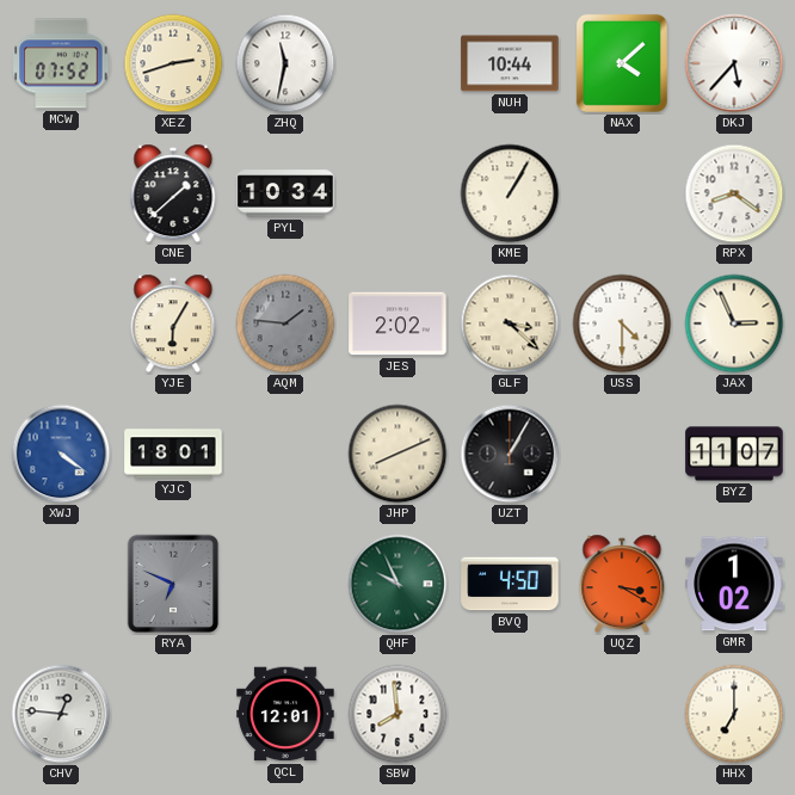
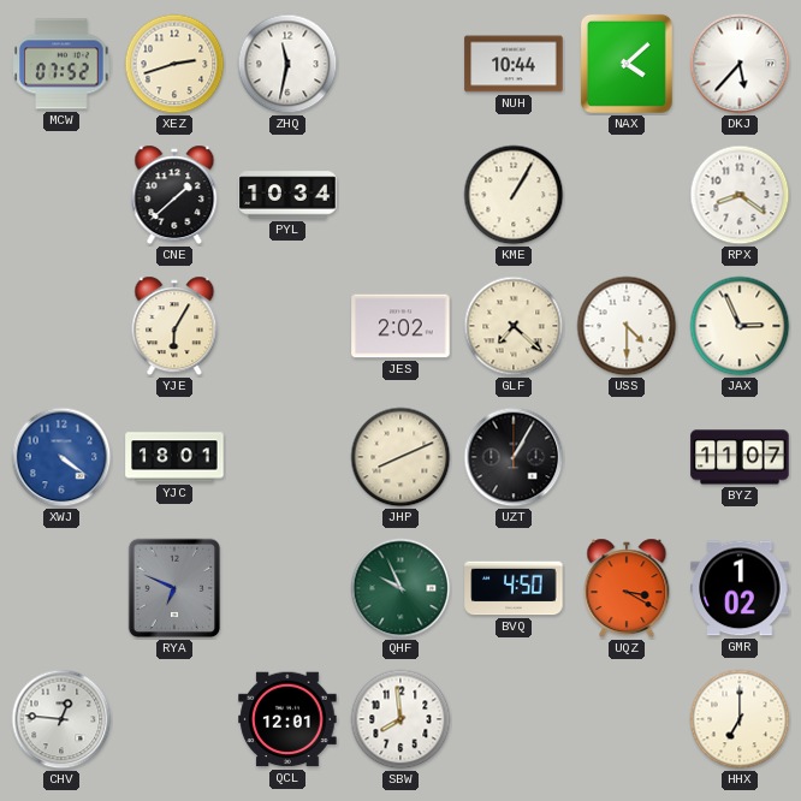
AQM: 1:46 -> none
GLF: 3:22 -> 7:22
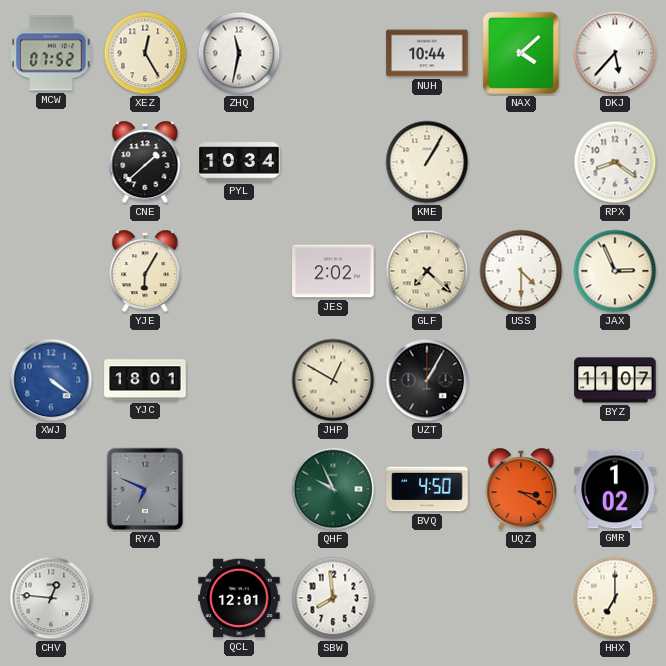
XEZ: 2:42 -> 12:25
JHP: 8:11 -> 12:50
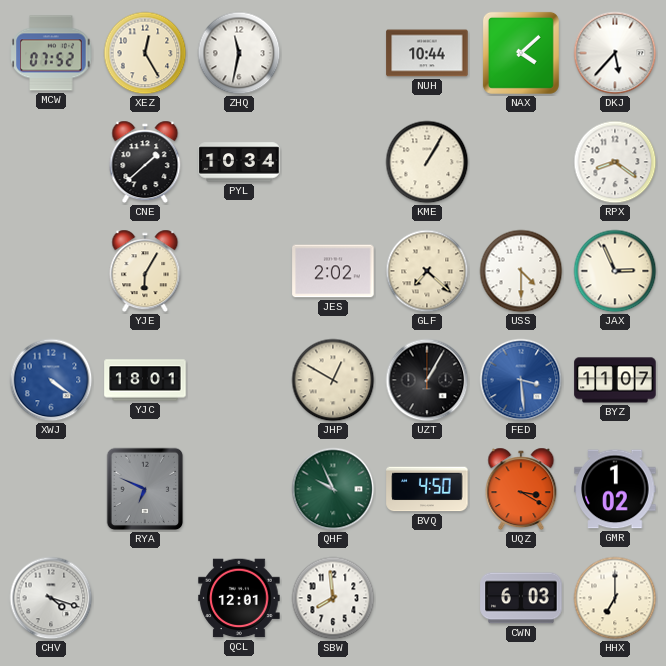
FED: none -> 3:29
CHV: 12:46 -> 4:18
CWN: none -> 6:03
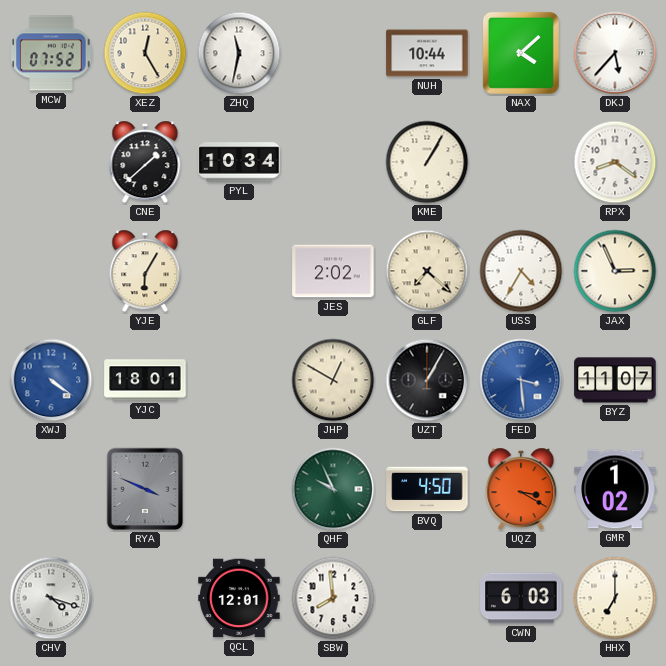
USS: 4:30 -> 4:35
RYA: 6:49 -> 3:49
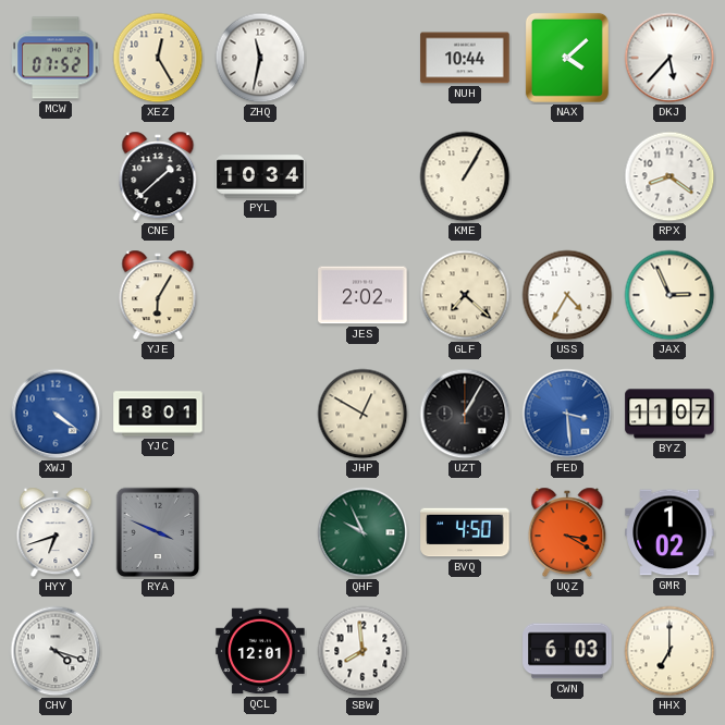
HYY: none -> 6:42
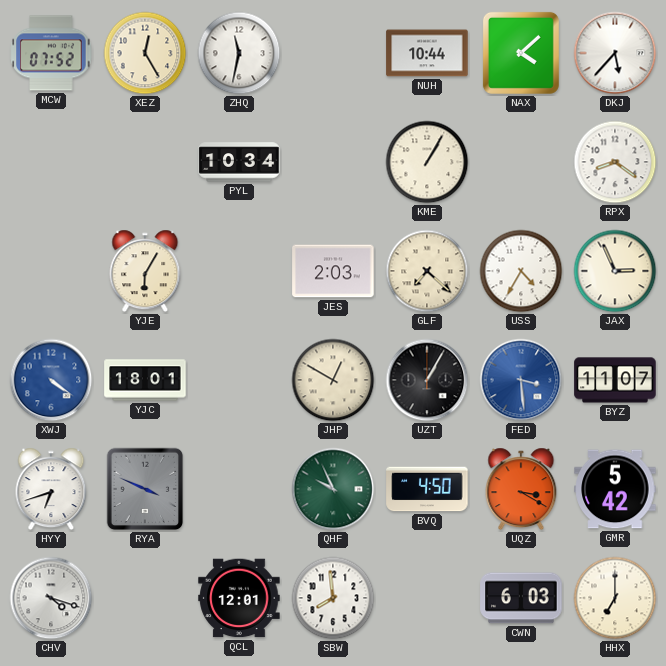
CNE: 1:38 -> none
JES: 2:02 -> 2:03
GMR: 1:02 -> 5:42
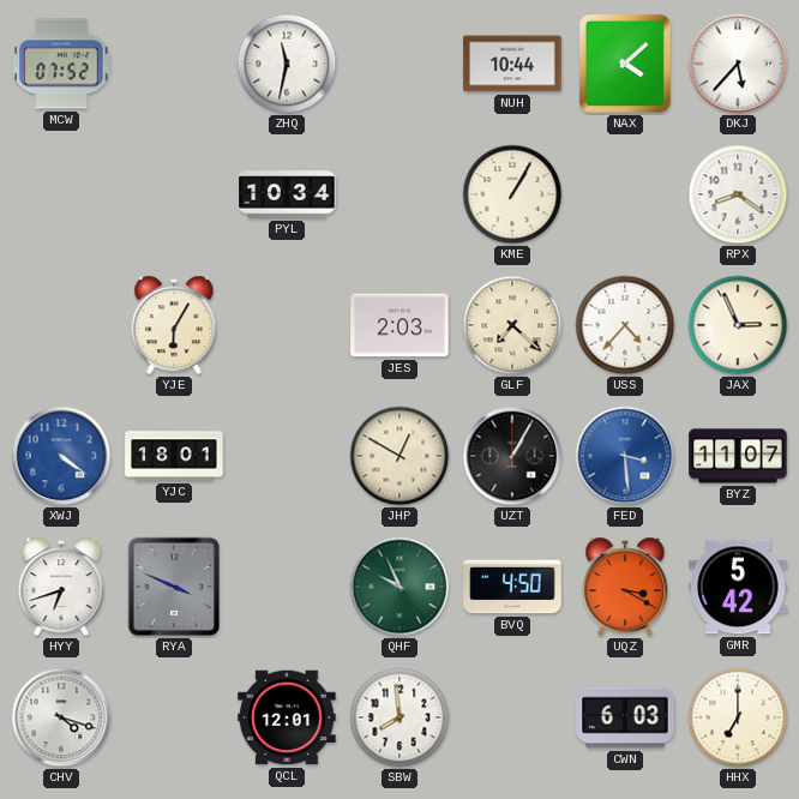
XEZ: 12:25 -> none
USS: 4:35 -> 4:37
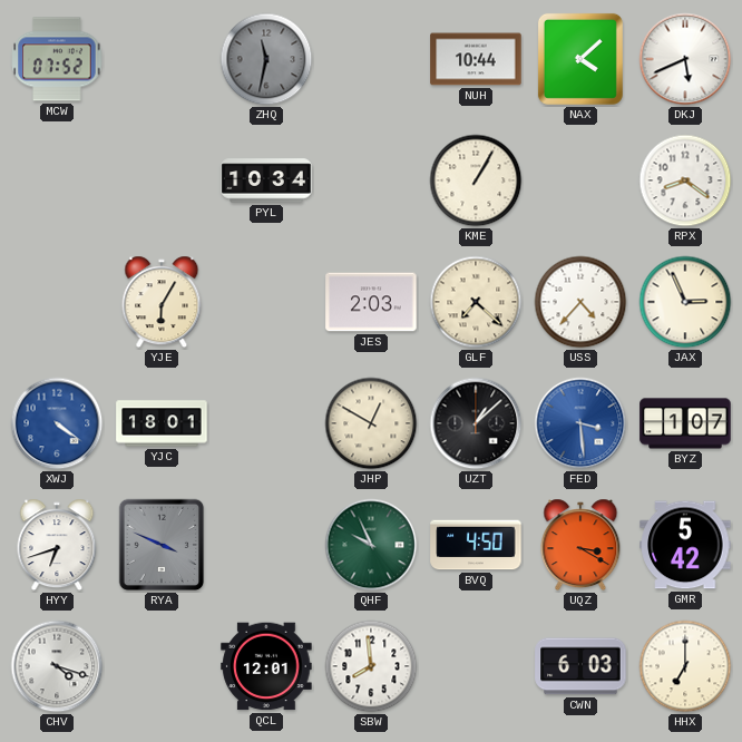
ZHQ dial: white -> grey
DKJ: 5:37 -> 5:41
UZT: 1:05 -> 1:08
BYZ: 11:07 -> 1:07
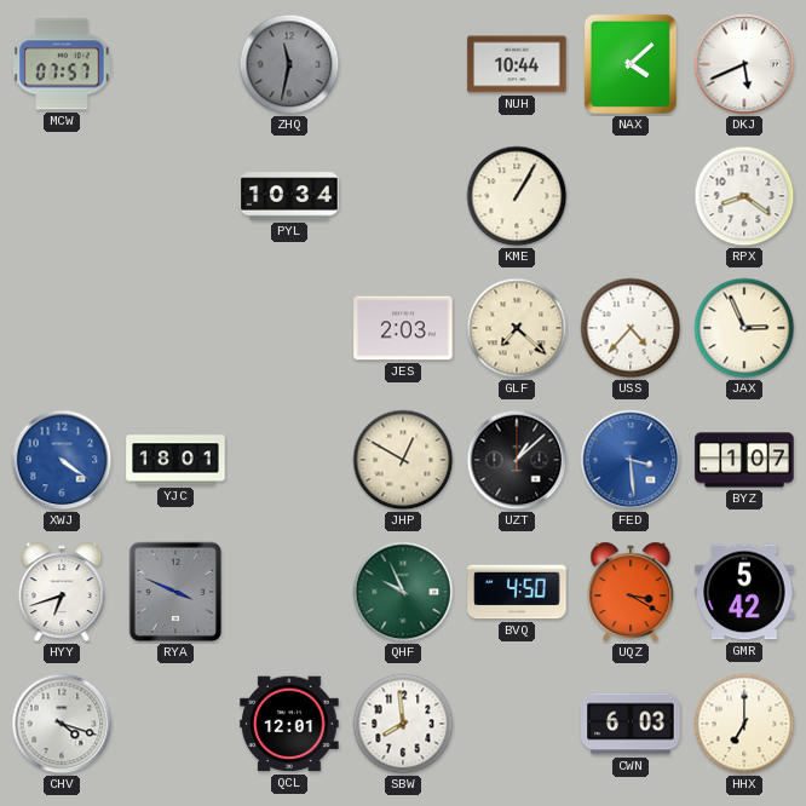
MCW: 07:52 -> 07:57
YJE: 6:05 -> none
